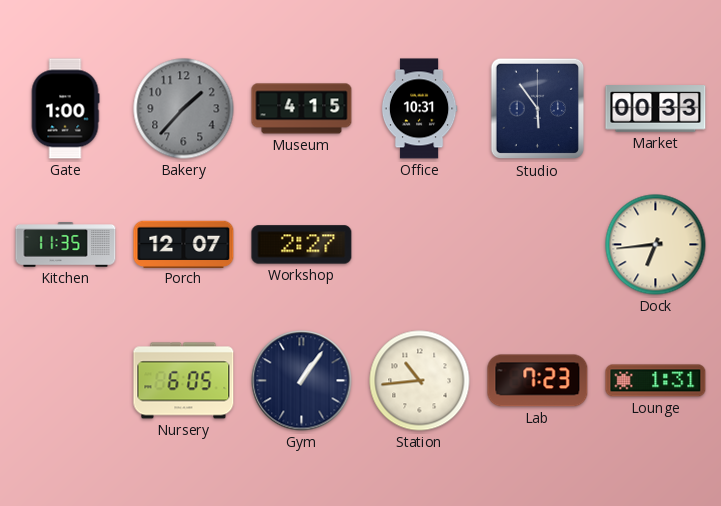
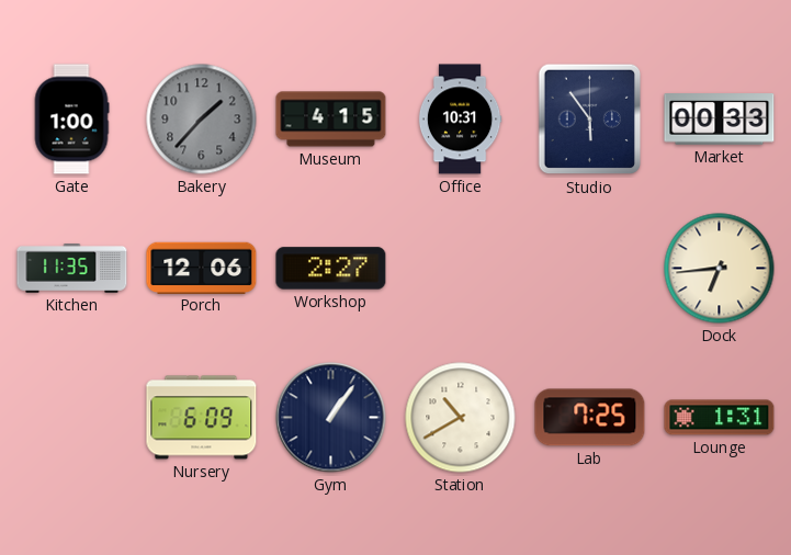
Porch: 12:07 -> 12:06
Nursery: 6:05 -> 6:09
Station: 10:44 -> 10:40
Lab: 7:23 -> 7:25
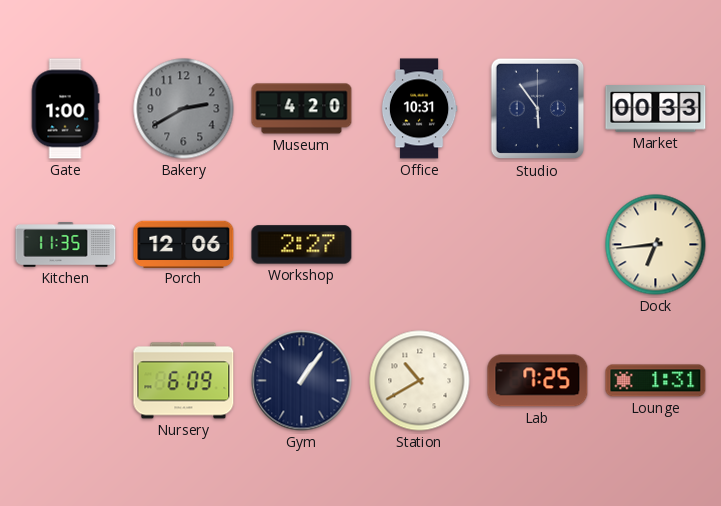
Bakery: 1:37 -> 2:40
Museum: 4:15 -> 4:20
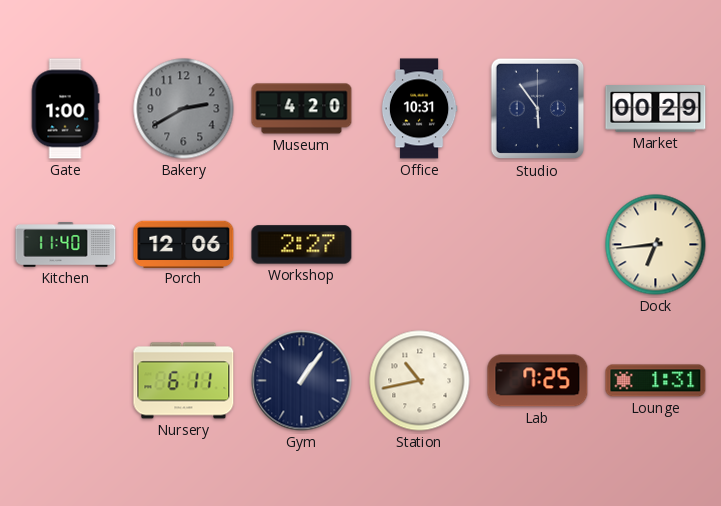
Market: 00:33 -> 00:29
Kitchen: 11:35 -> 11:40
Nursery: 6:09 -> 6:11
Station: 10:40 -> 10:43
